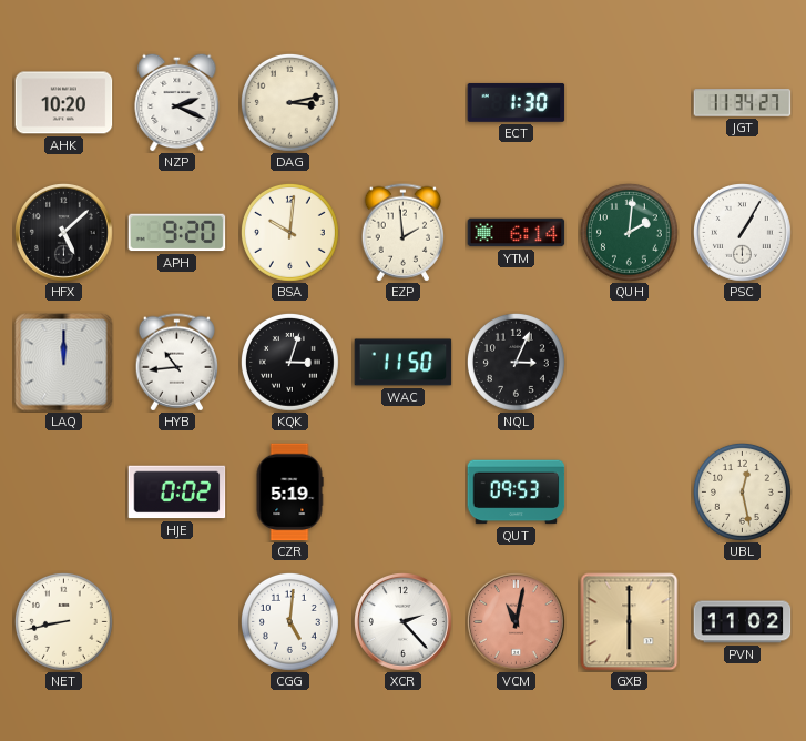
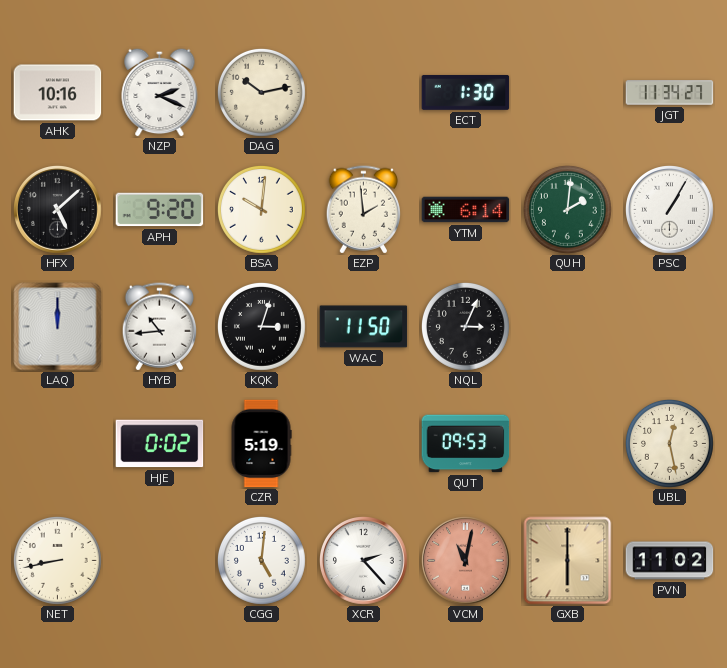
AHK: 10:20 -> 10:16
DAG: 3:13 -> 10:13
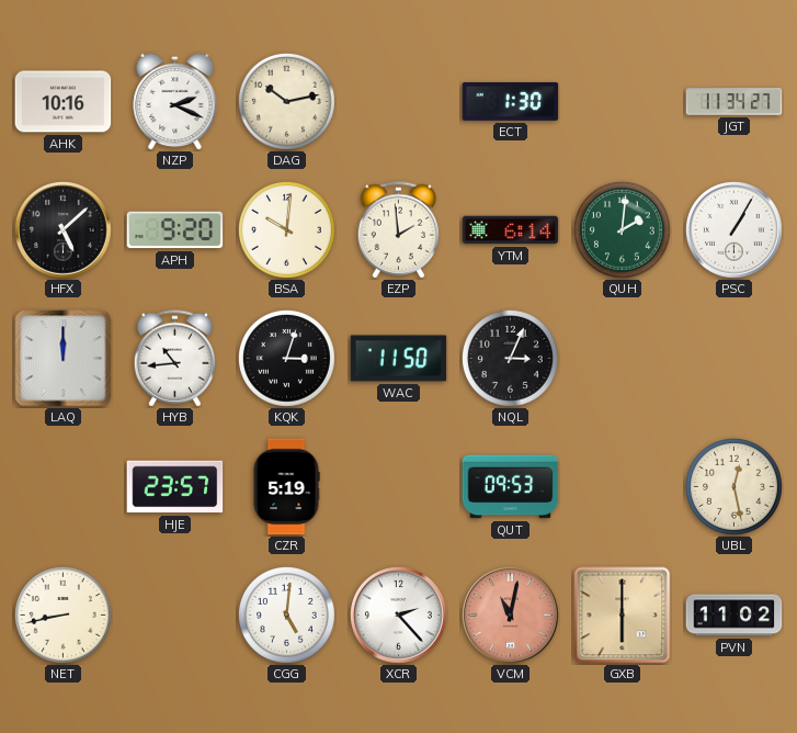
HJE: 0:02 -> 23:57
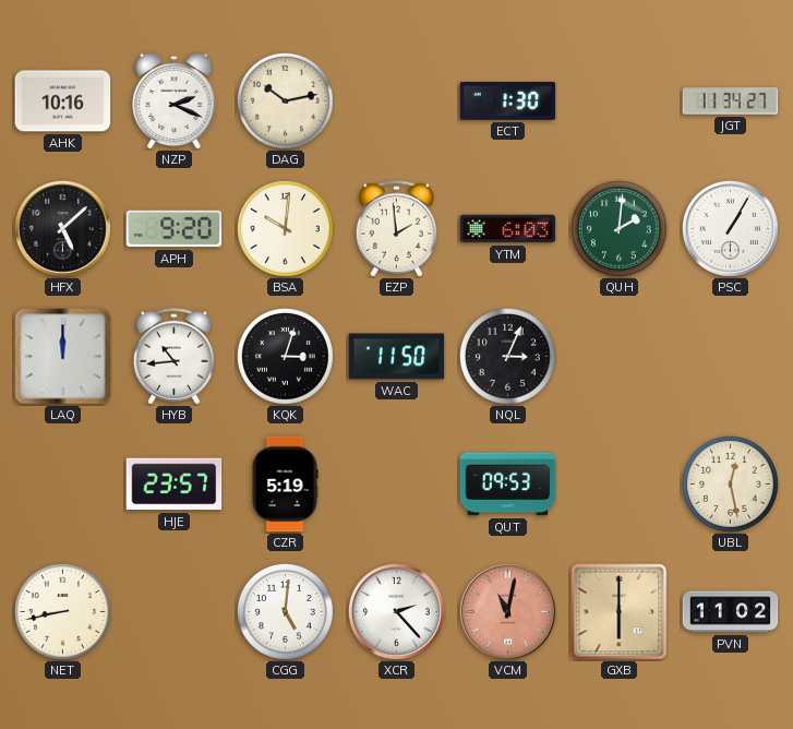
YTM: 6:14 -> 6:03
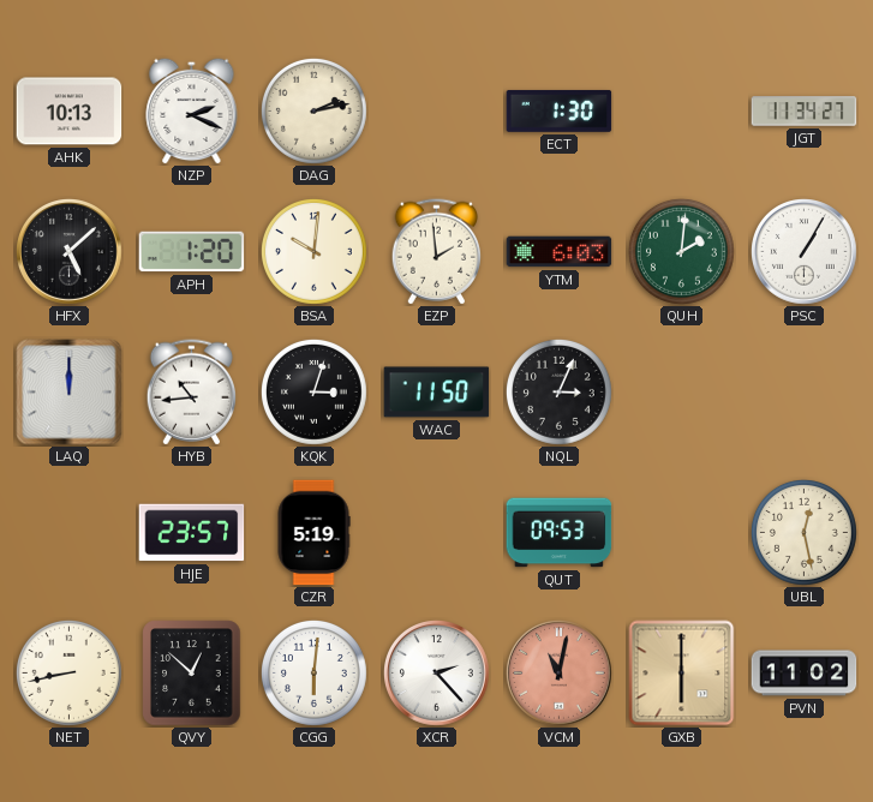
AHK: 10:16 -> 10:13
DAG: 10:13 -> 2:13
APH: 9:20 -> 1:20
QVY: none -> 12:52
CGG: 5:01 -> 6:01
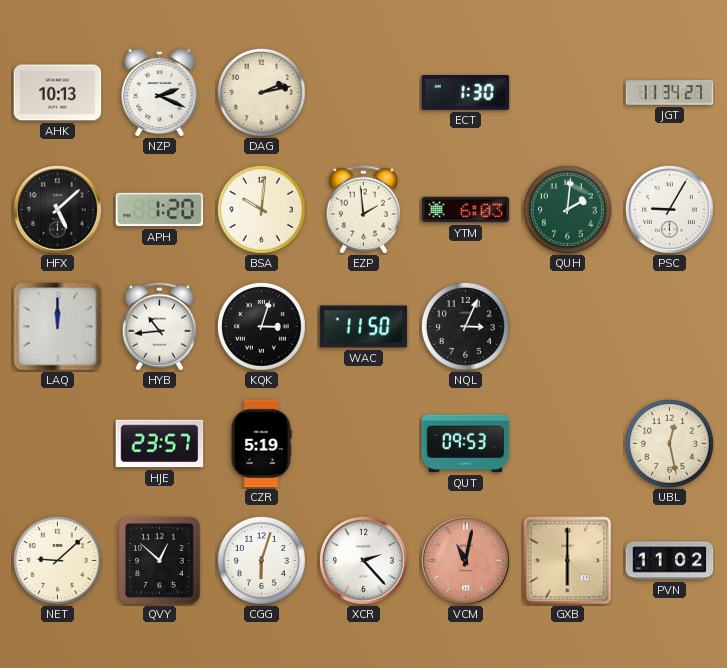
PSC: 1:05 -> 9:05
NET: 8:43 -> 9:08
CGG: 6:01 -> 6:03
